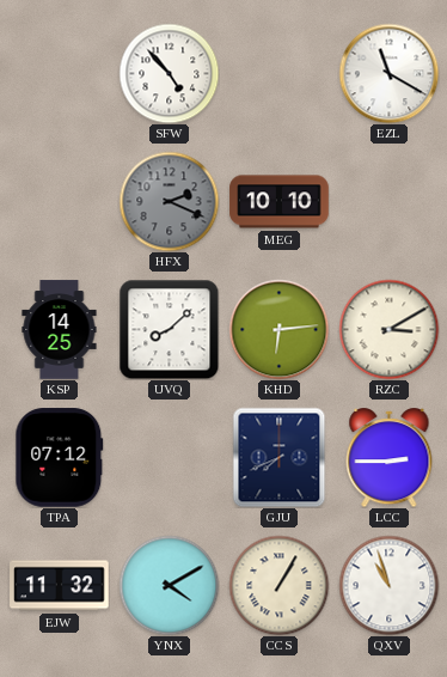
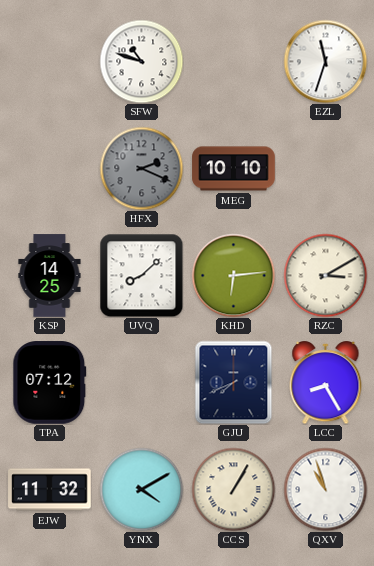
SFW: 4:53 -> 10:48
EZL: 11:20 -> 11:33
LCC: 2:45 -> 8:25
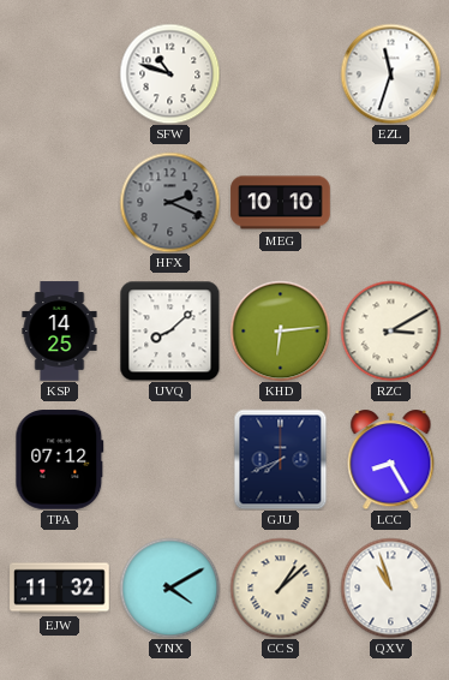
CCS: 1:05 -> 1:08
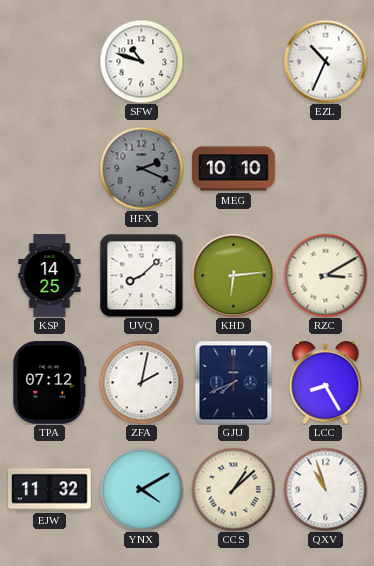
EZL: 11:33 -> 10:34
ZFA: none -> 2:02
